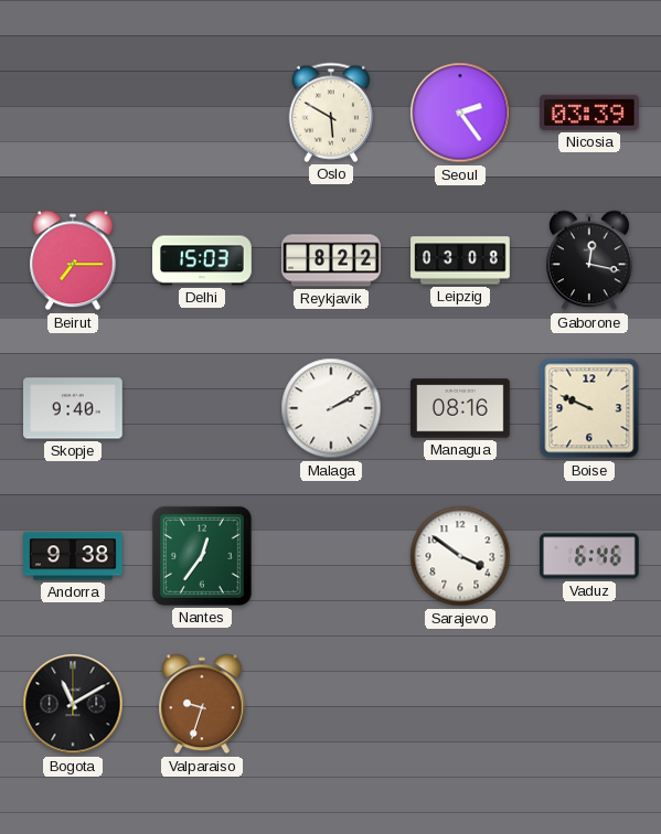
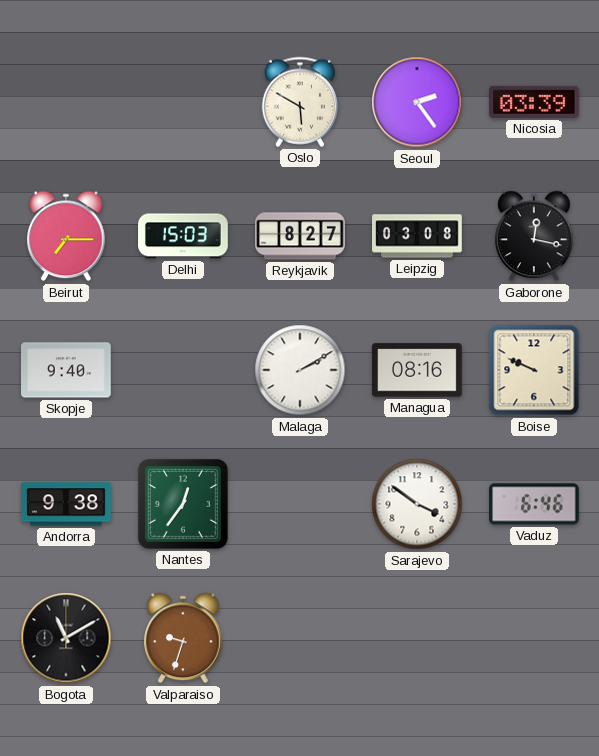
Reykjavik: 8:22 -> 8:27
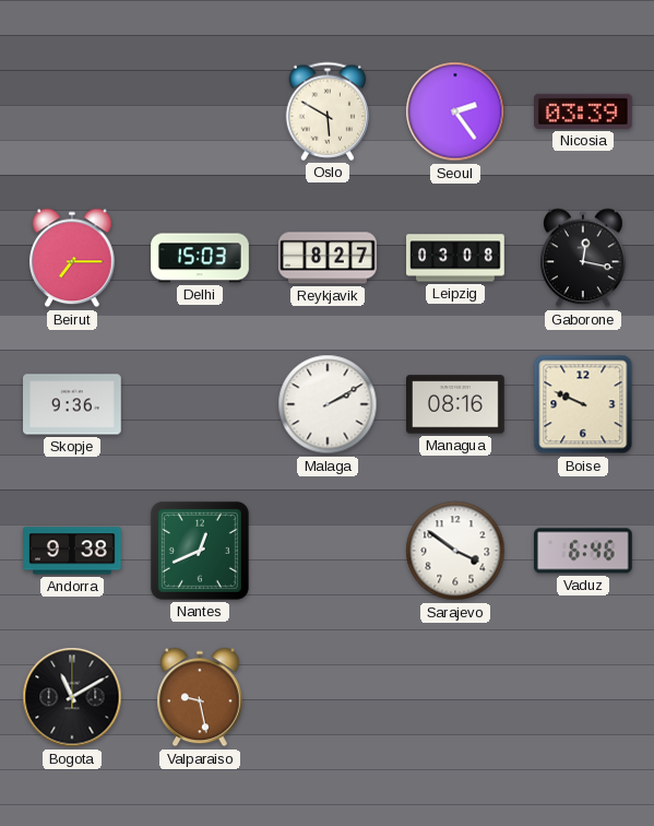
Skopje: 9:40 -> 9:36
Nantes: 12:36 -> 12:41
Valparaiso: 9:33 -> 9:28
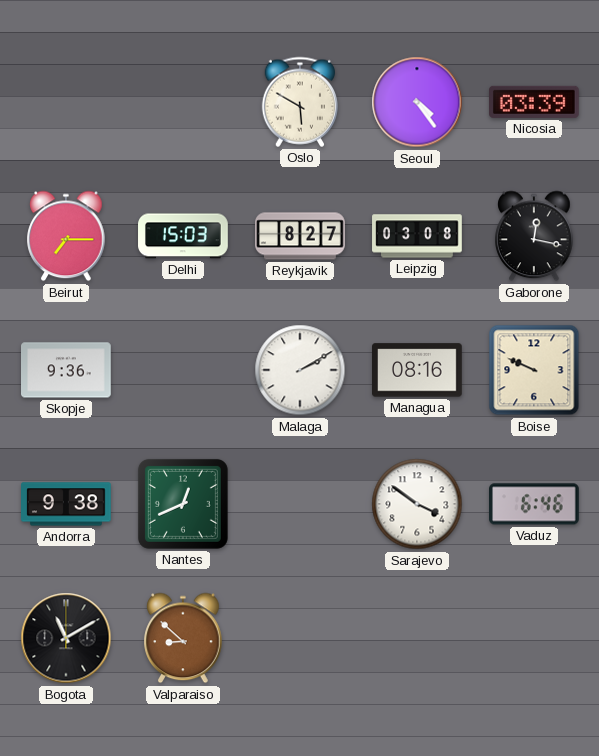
Seoul: 2:24 -> 4:24
Valparaiso: 9:28 -> 8:52
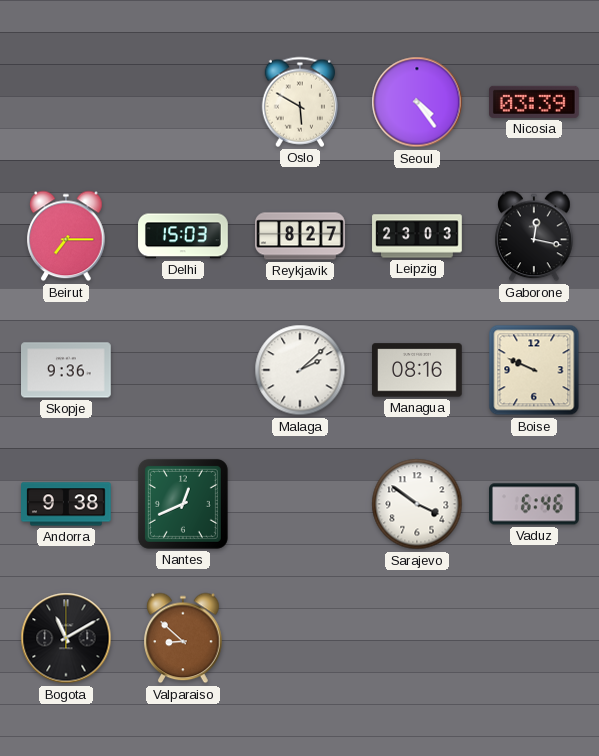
Leipzig: 03:08 -> 23:03
Malaga: 2:10 -> 2:08
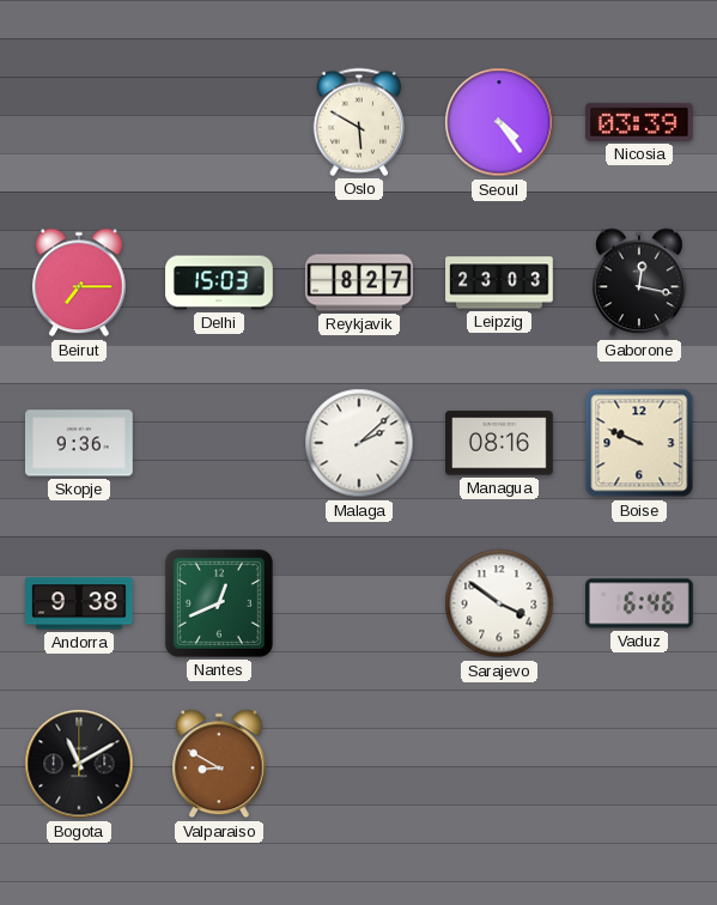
Valparaiso: 8:52 -> 8:50
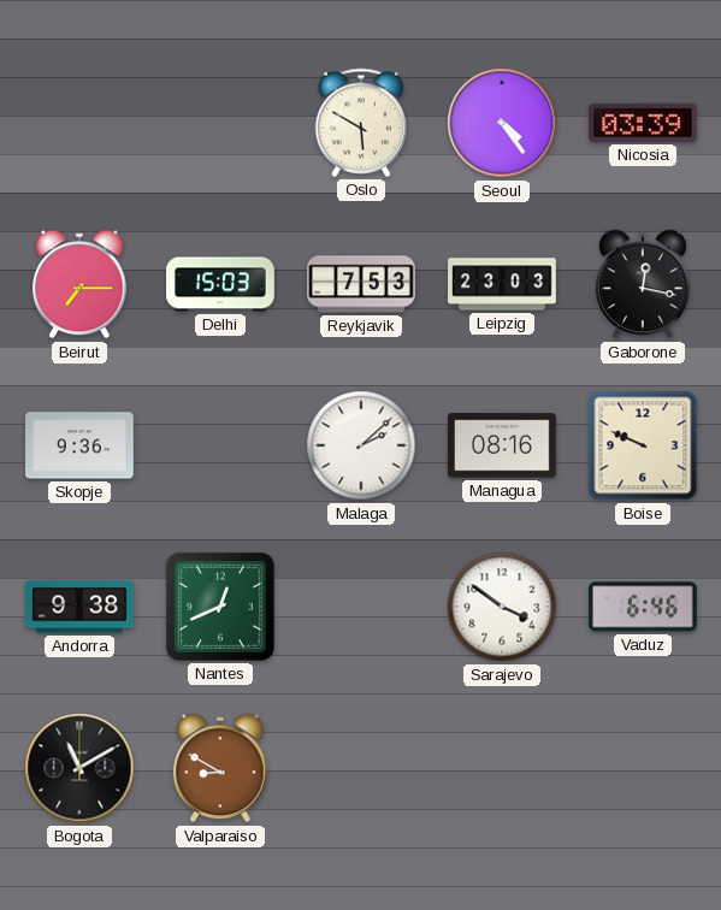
Reykjavik: 8:27 -> 7:53
